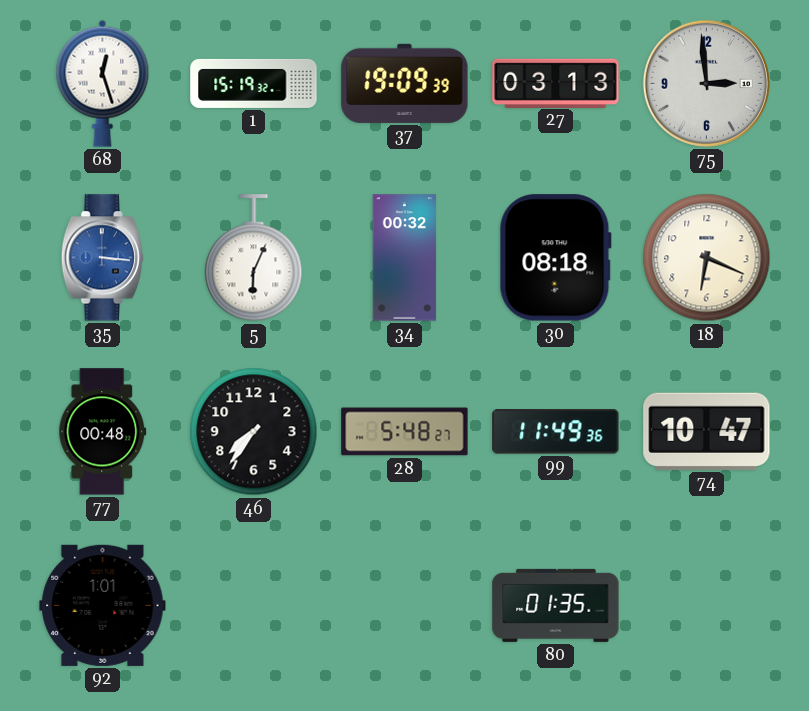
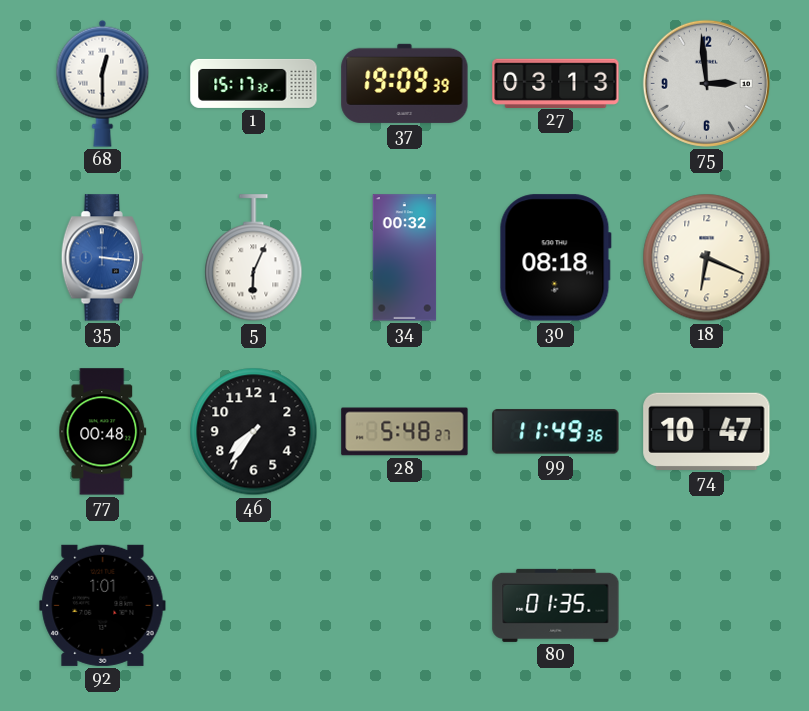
68: 12:27 -> 12:30
1: 15:19 -> 15:17
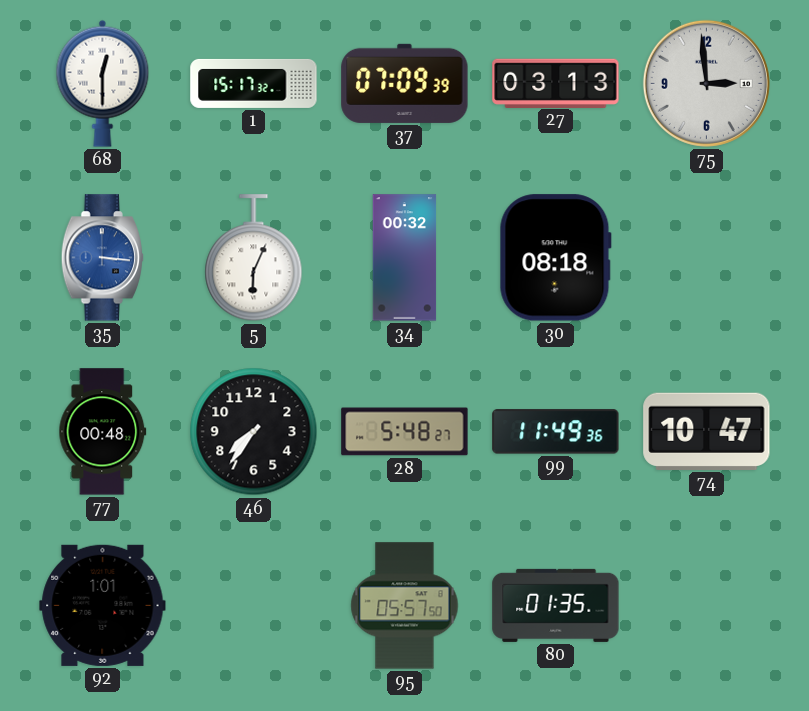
37: 19:09 -> 07:09
18: 6:19 -> none
95: none -> 05:57
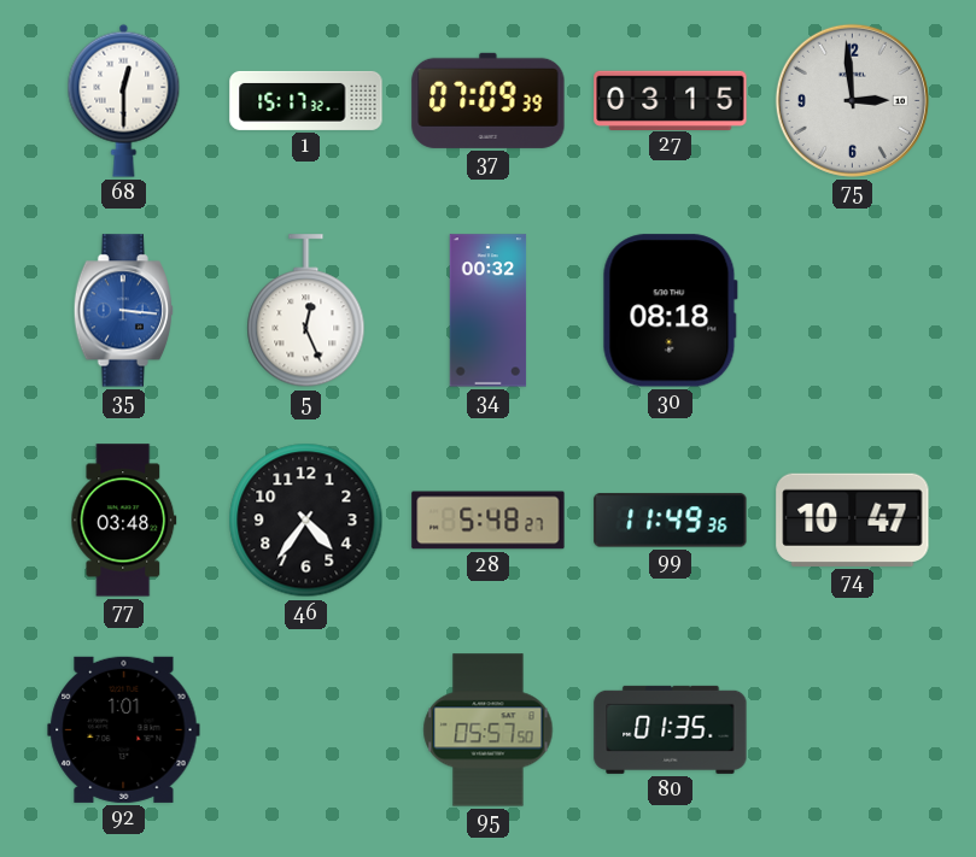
27: 03:13 -> 03:15
5: 6:04 -> 12:26
77: 00:48 -> 03:48
46: 7:36 -> 4:36
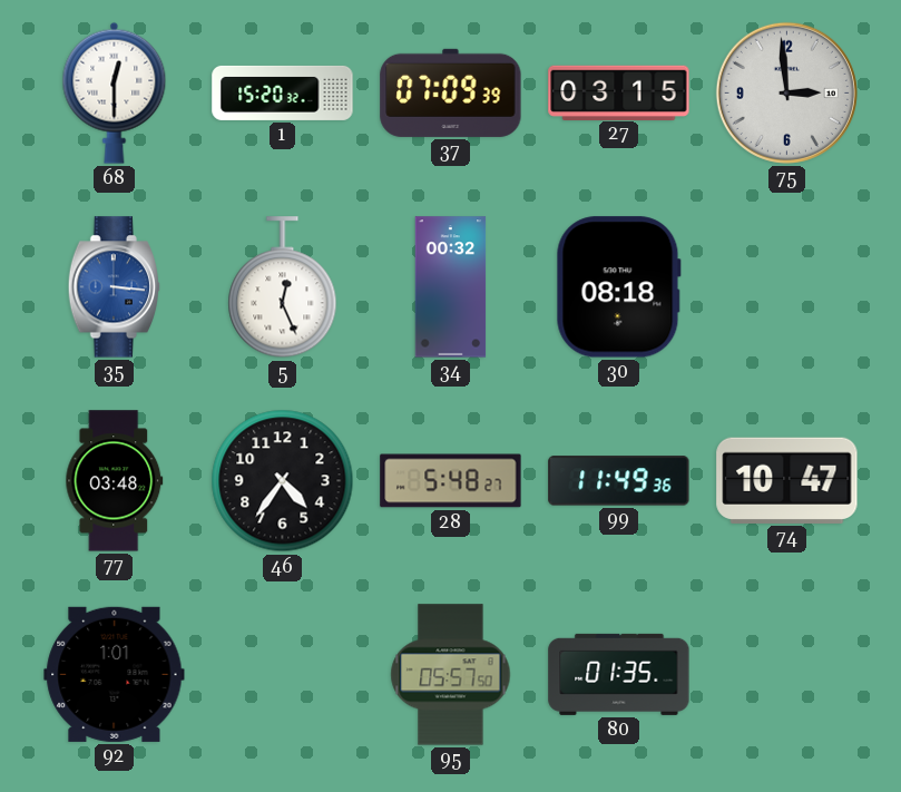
1: 15:17 -> 15:20
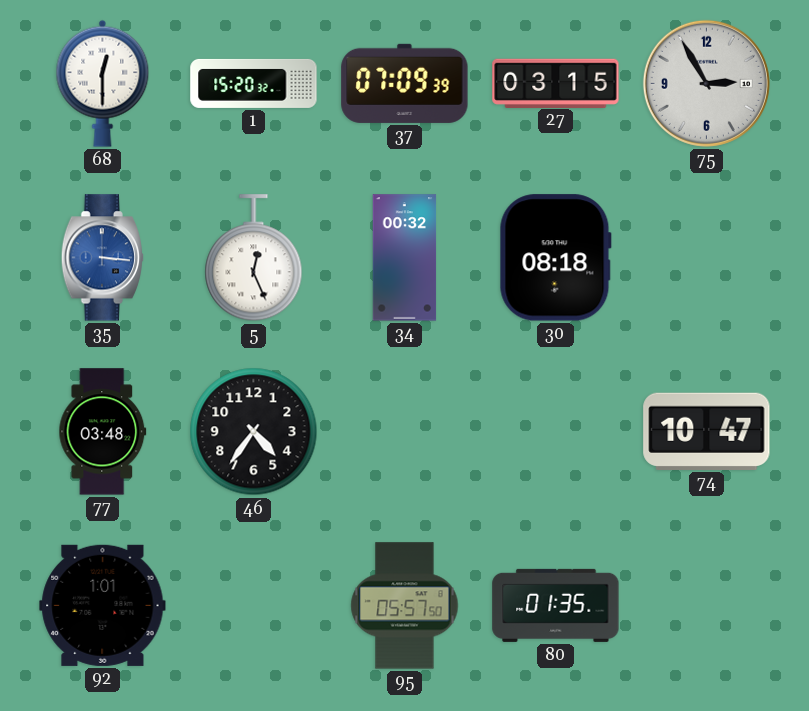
75: 2:59 -> 2:55
28: 5:48 -> none
99: 11:49 -> none
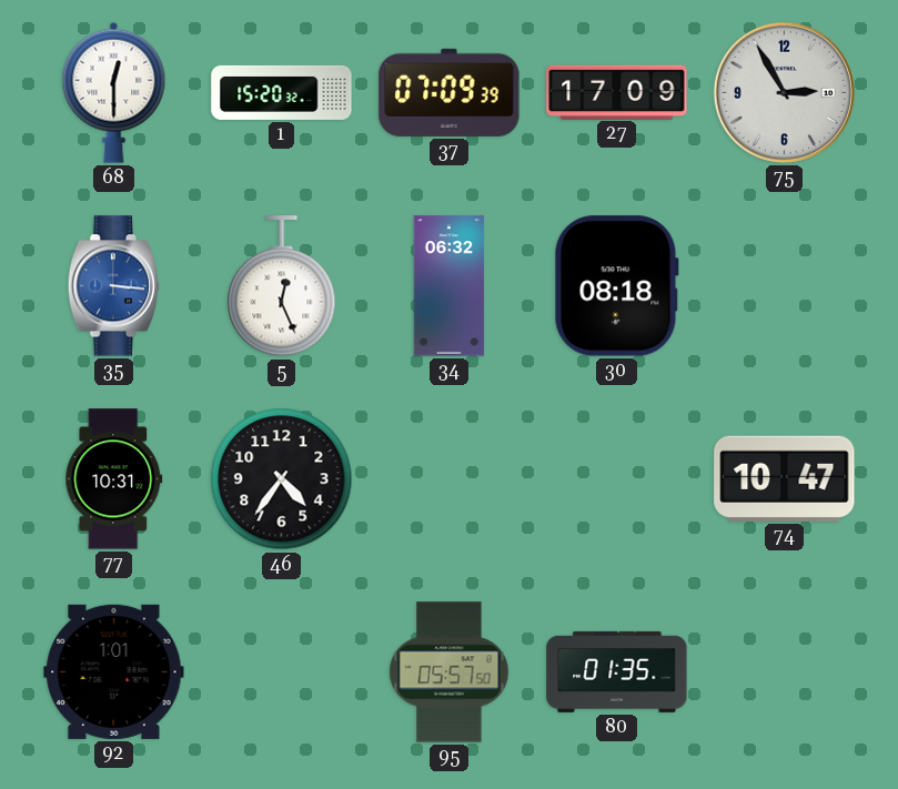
27: 03:15 -> 17:09
34: 00:32 -> 06:32
77: 03:48 -> 10:31
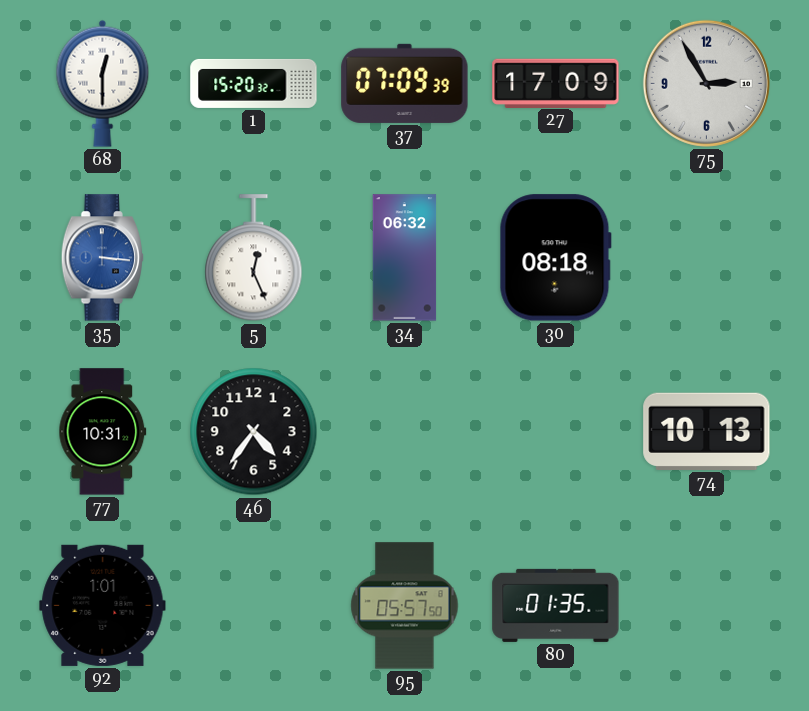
74: 10:47 -> 10:13
